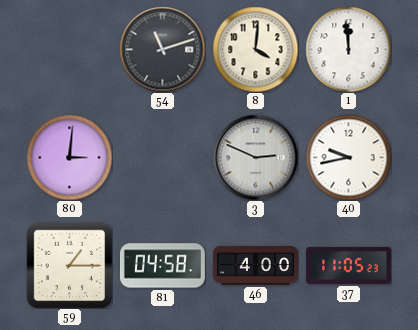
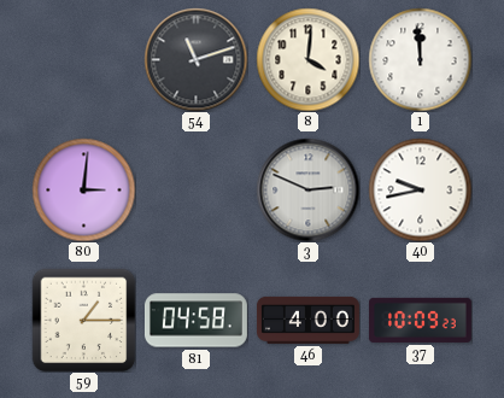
37: 11:05 -> 10:09
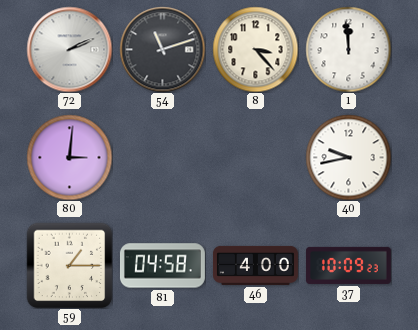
72: none -> 2:11
8: 4:01 -> 3:23
3: 2:49 -> none
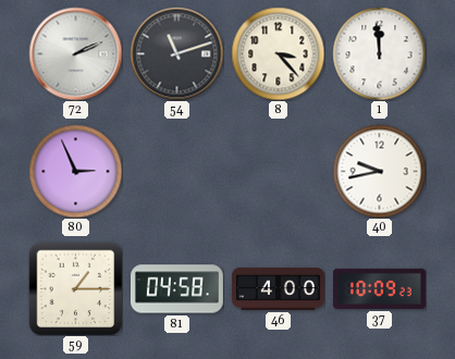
80: 3:01 -> 2:56
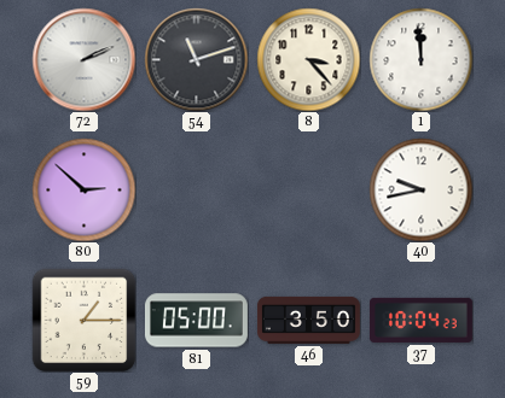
80: 2:56 -> 2:52
81: 04:58 -> 05:00
46: 4:00 -> 3:50
37: 10:09 -> 10:04
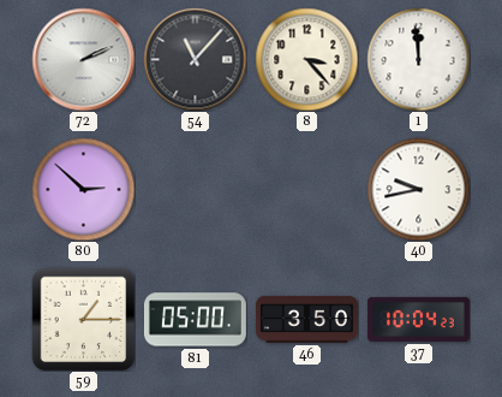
54: 11:12 -> 11:07
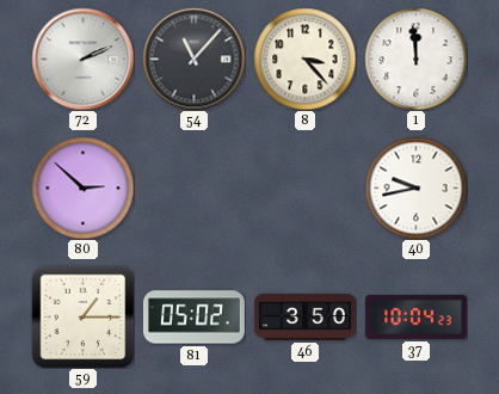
81: 05:00 -> 05:02
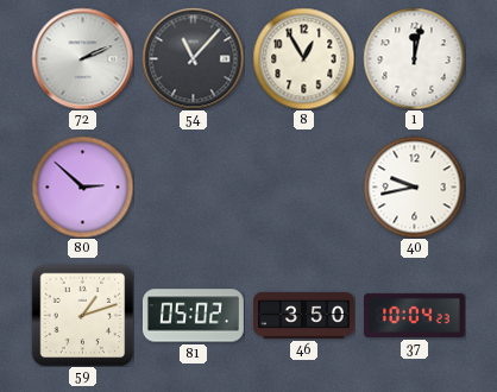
8: 3:23 -> 12:55
1: 11:59 -> 12:02
59: 1:15 -> 1:12
